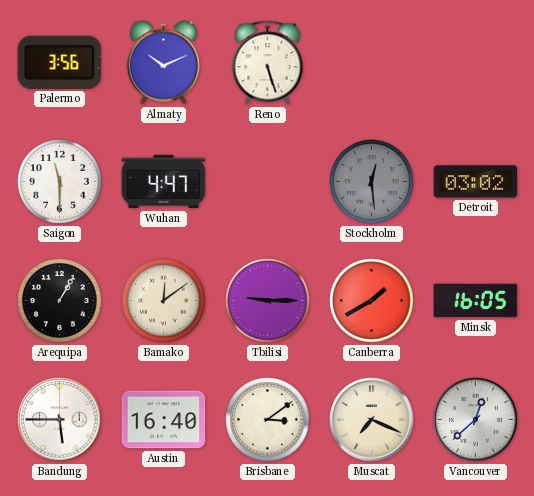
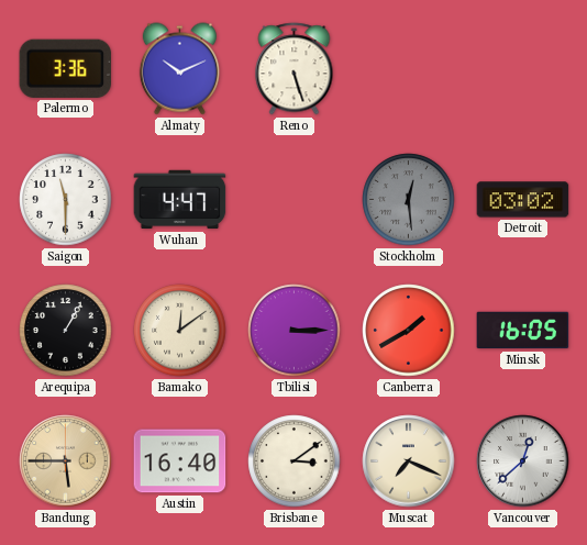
Palermo: 3:56 -> 3:36
Tbilisi: 9:15 -> 3:15
Bandung dial: white -> champagne
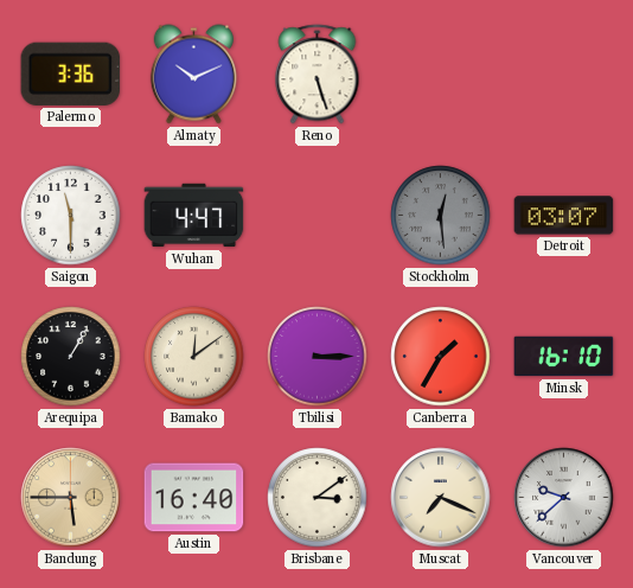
Detroit: 03:02 -> 03:07
Canberra: 1:40 -> 1:35
Minsk: 16:05 -> 16:10
Vancouver: 12:38 -> 9:38
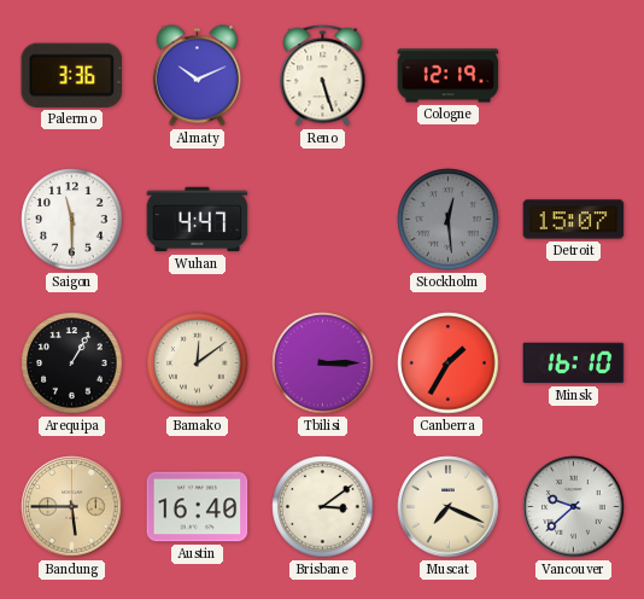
Cologne: none -> 12:19
Detroit: 03:07 -> 15:07
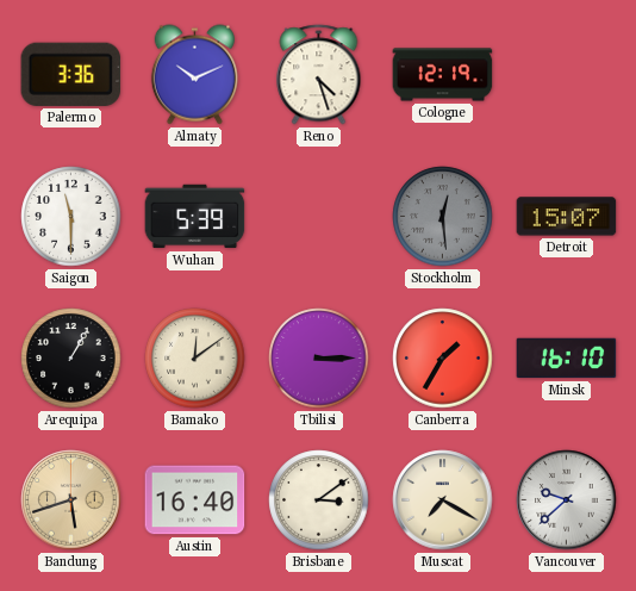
Reno: 5:27 -> 4:27
Wuhan: 4:47 -> 5:39
Bandung: 5:45 -> 5:42
Muscat: 7:19 -> 7:20
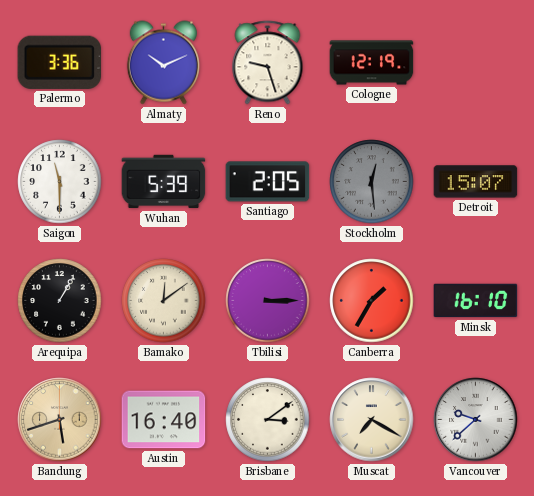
Reno: 4:27 -> 9:27
Santiago: none -> 2:05
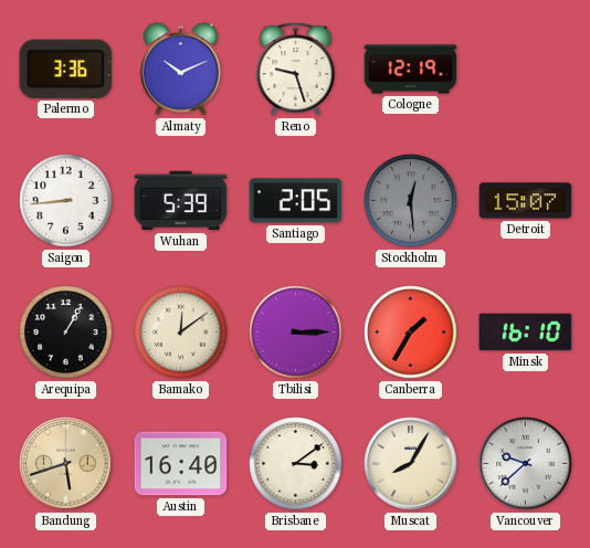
Saigon: 11:30 -> 8:44
Muscat: 7:20 -> 8:05
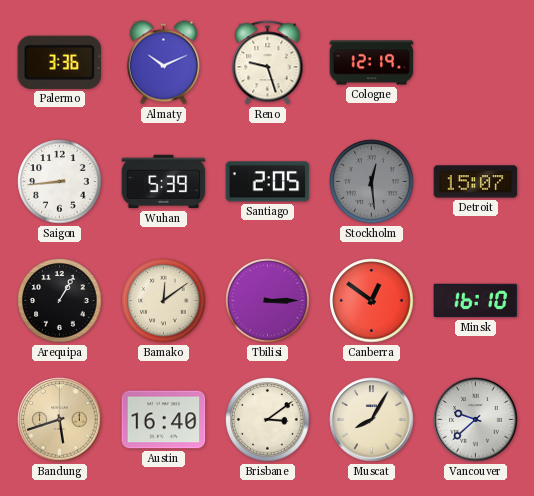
Canberra: 1:35 -> 12:51
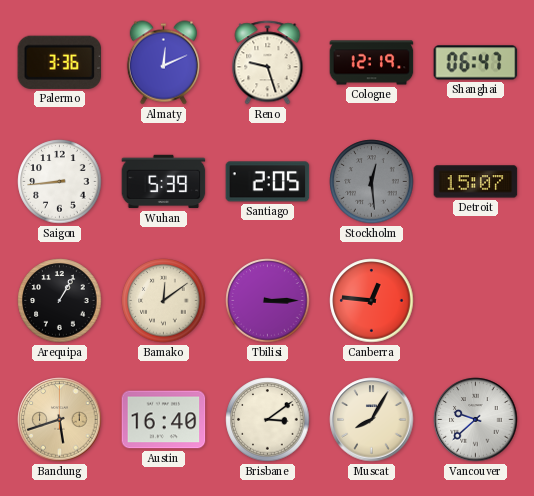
Almaty: 10:11 -> 12:11
Shanghai: none -> 06:47
Canberra: 12:51 -> 12:46
Minsk: 16:10 -> none
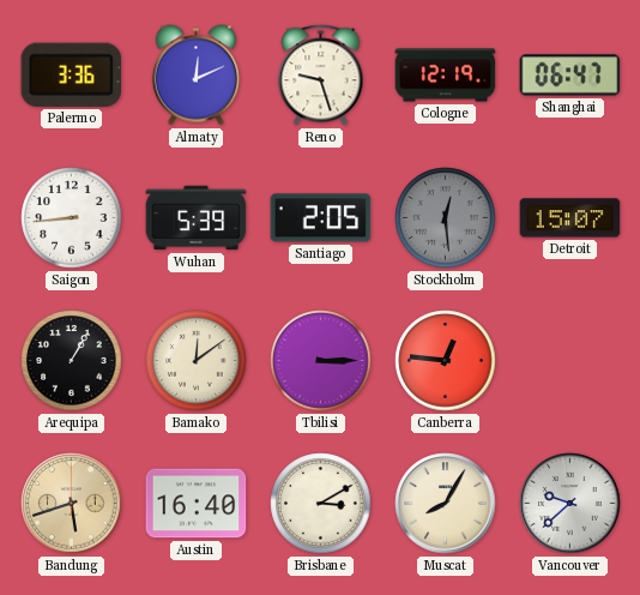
Brisbane: 3:09 -> 3:10
